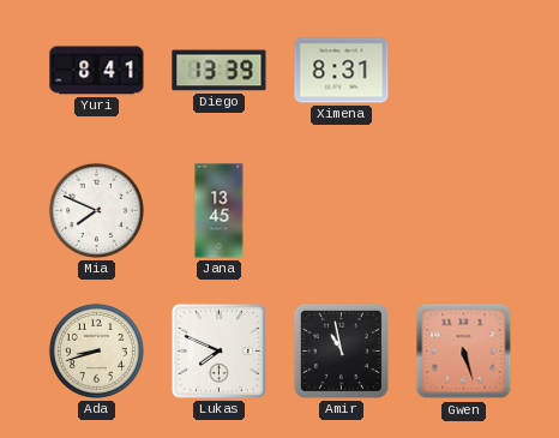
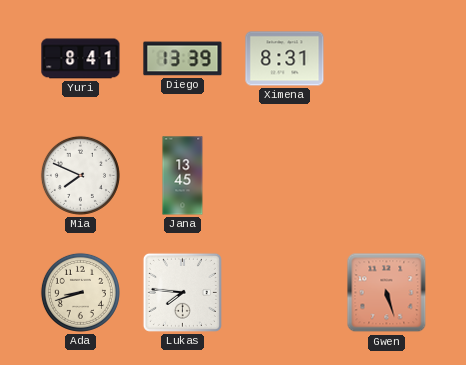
Lukas: 7:49 -> 7:46
Amir: 10:58 -> none
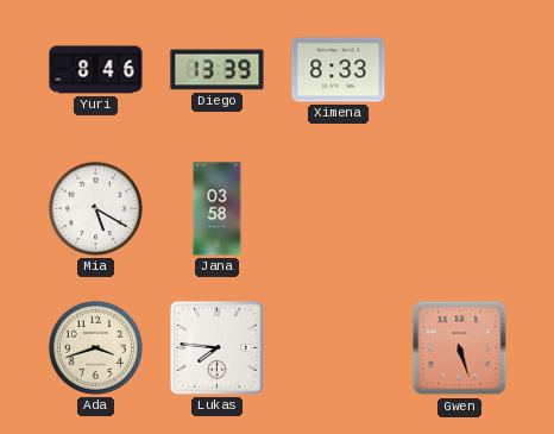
Yuri: 8:41 -> 8:46
Ximena: 8:31 -> 8:33
Mia: 7:49 -> 5:20
Jana: 13:45 -> 03:58
Ada: 8:42 -> 3:42
